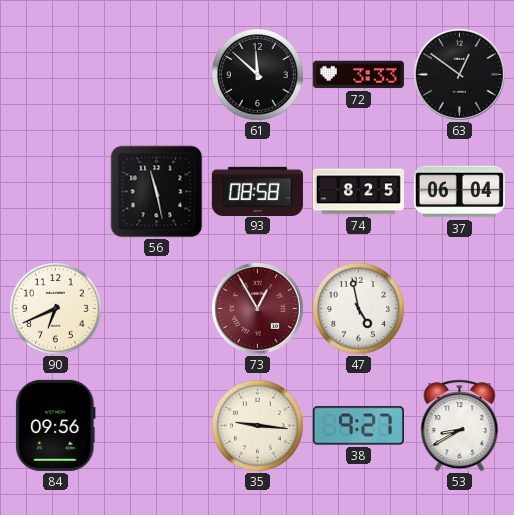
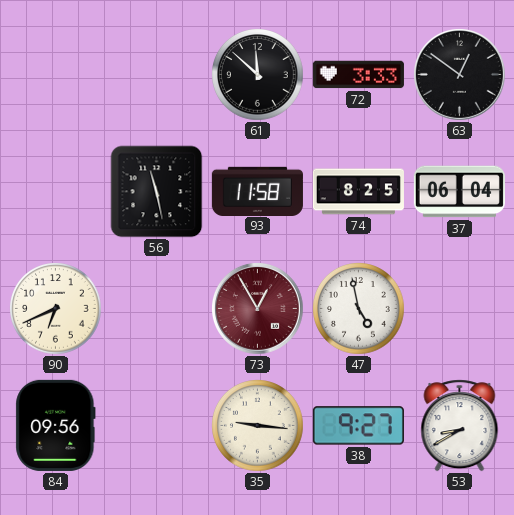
93: 08:58 -> 11:58
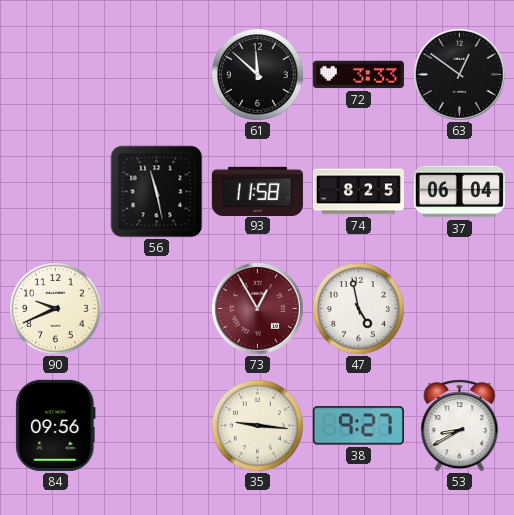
90: 6:41 -> 9:41
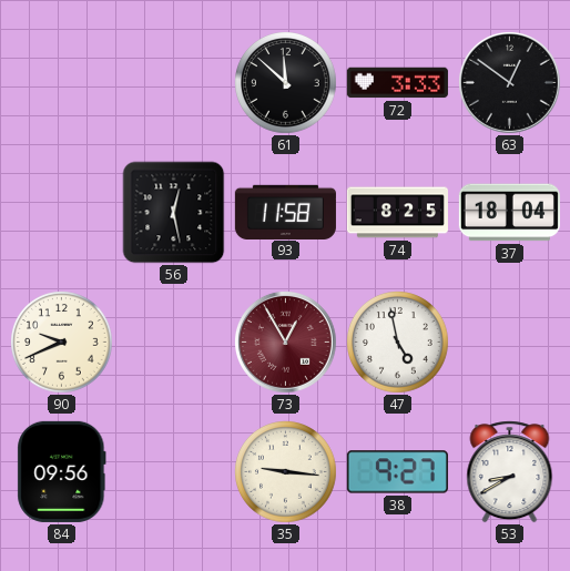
56: 11:28 -> 12:28
37: 06:04 -> 18:04
